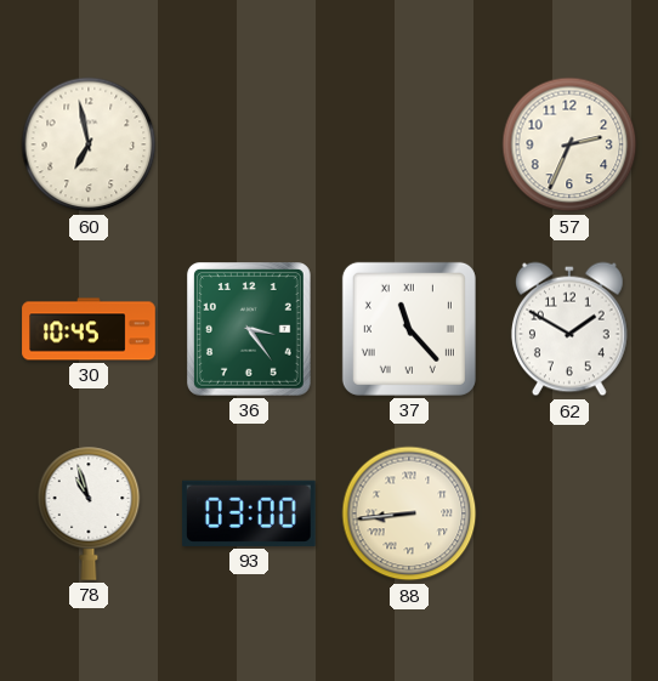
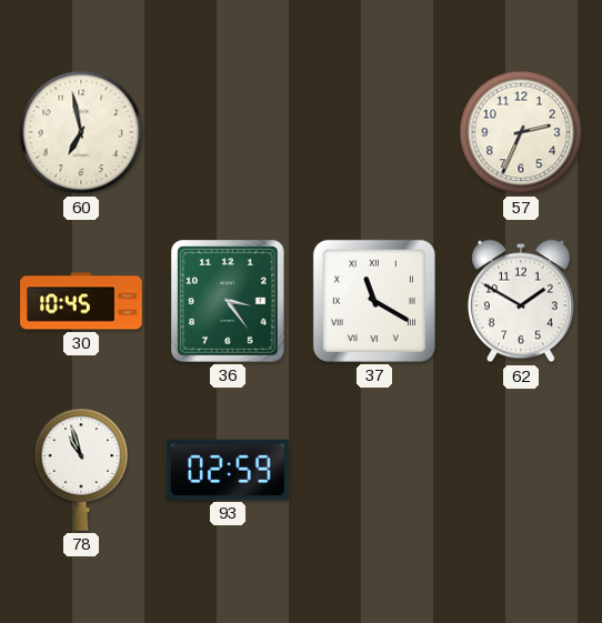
37: 11:23 -> 11:20
93: 03:00 -> 02:59
88: 8:44 -> none
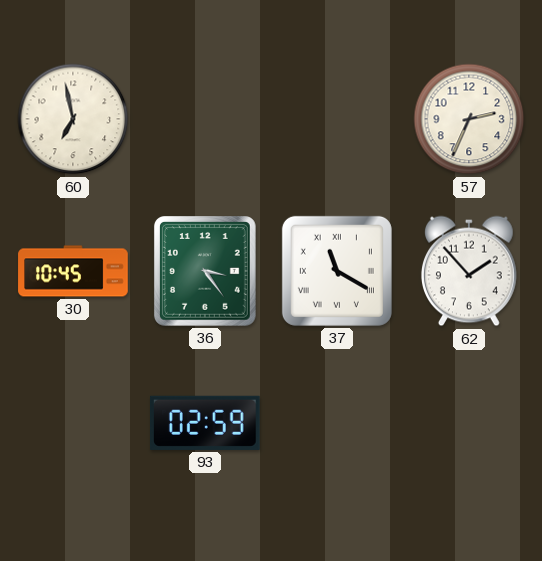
62: 1:50 -> 1:53
78: 10:57 -> none
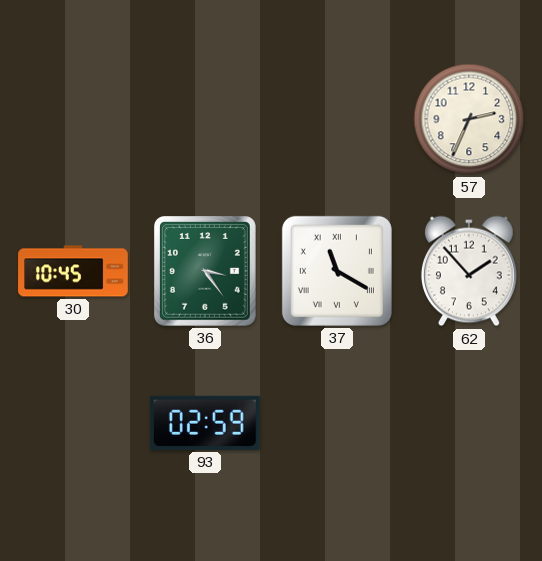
60: 6:58 -> none
